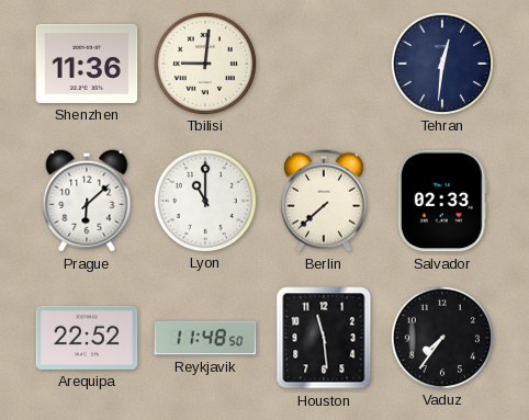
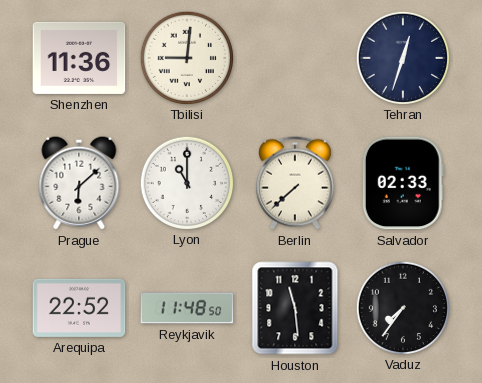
Tehran: 12:31 -> 12:33
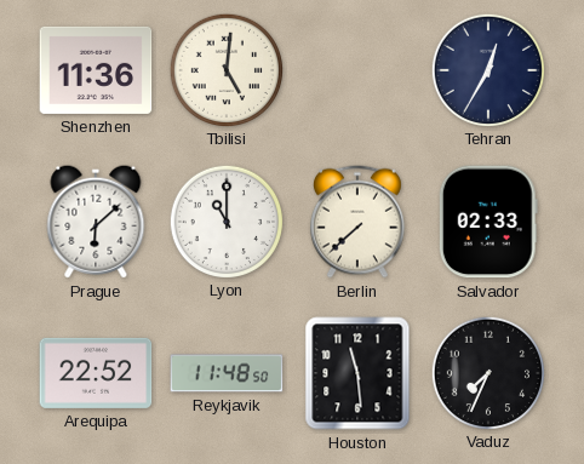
Tbilisi: 9:01 -> 5:01
Tehran: 12:33 -> 12:35
Vaduz: 7:36 -> 7:34
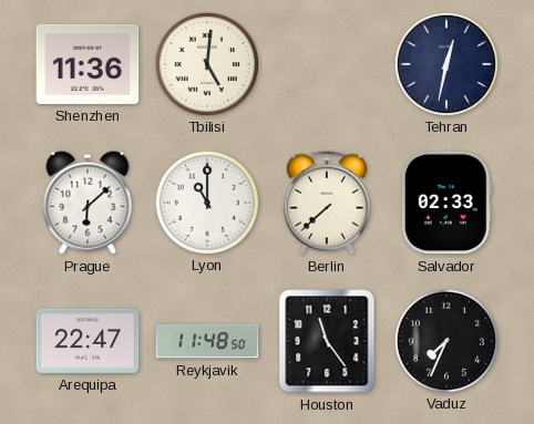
Tehran: 12:35 -> 12:32
Arequipa: 22:52 -> 22:47
Houston: 11:29 -> 11:24
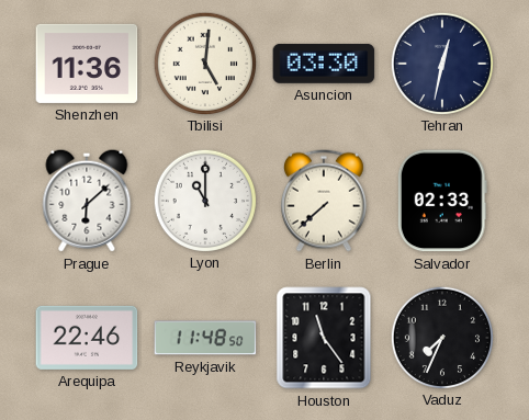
Asuncion: none -> 03:30
Arequipa: 22:47 -> 22:46
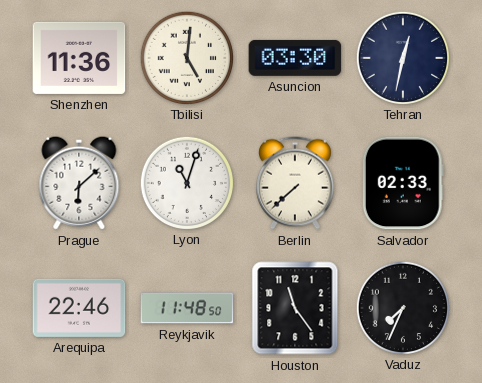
Lyon: 11:00 -> 11:03
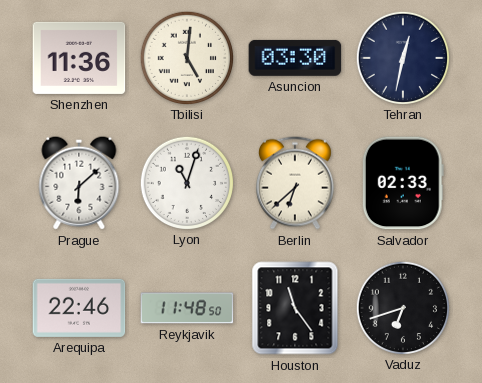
Berlin: 7:38 -> 6:38
Vaduz: 7:34 -> 6:42
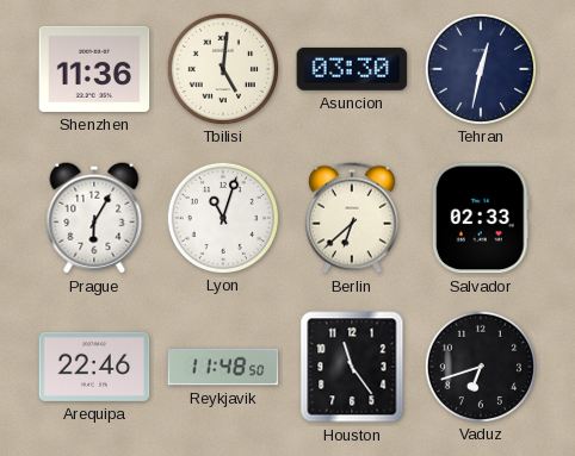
Prague: 6:08 -> 6:05
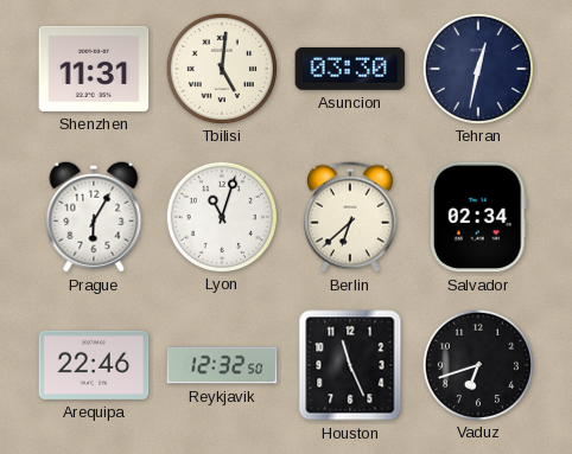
Shenzhen: 11:36 -> 11:31
Salvador: 02:33 -> 02:34
Reykjavik: 11:48 -> 12:32
Houston: 11:24 -> 11:26
